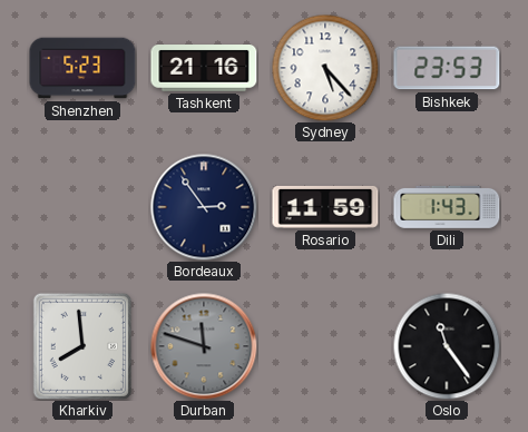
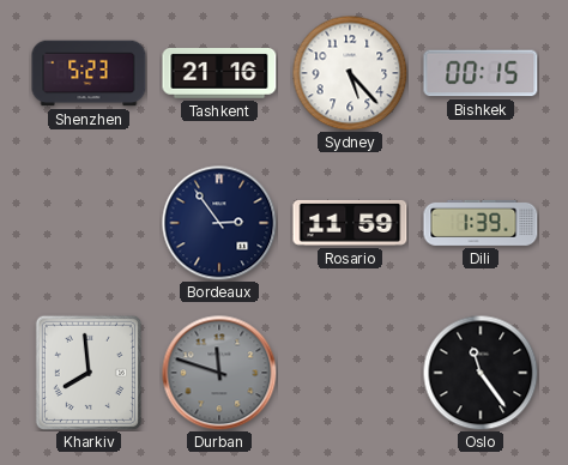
Bishkek: 23:53 -> 00:15
Dili: 1:43 -> 1:39
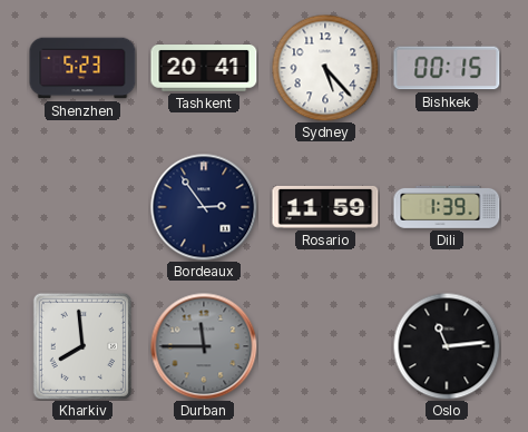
Tashkent: 21:16 -> 20:41
Durban: 11:48 -> 11:45
Oslo: 11:24 -> 11:14
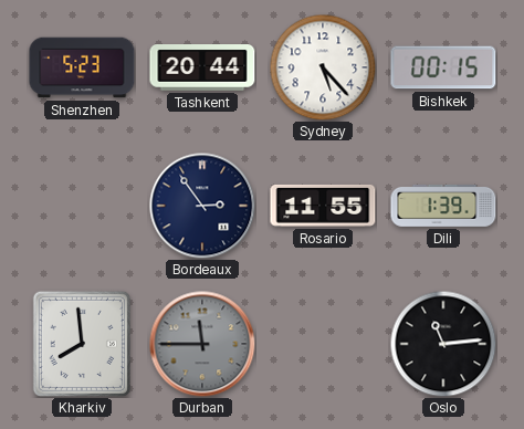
Tashkent: 20:41 -> 20:44
Rosario: 11:59 -> 11:55
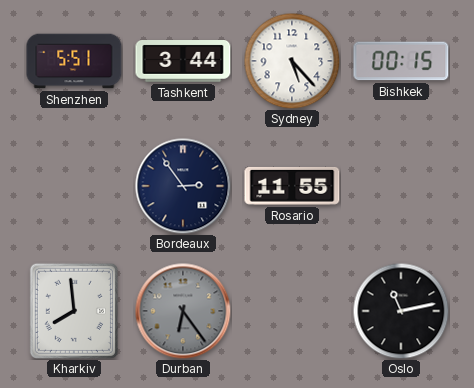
Shenzhen: 5:23 -> 5:51
Tashkent: 20:44 -> 3:44
Dili: 1:39 -> none
Durban: 11:45 -> 6:24
Oslo: 11:14 -> 11:13
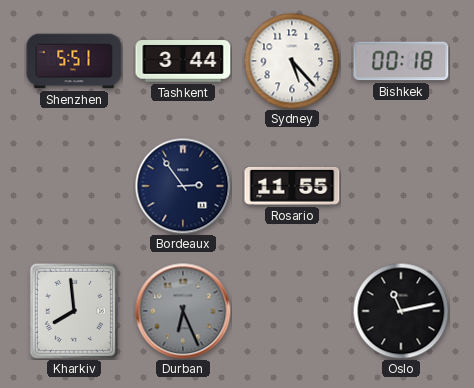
Bishkek: 00:15 -> 00:18
Durban: 6:24 -> 6:26
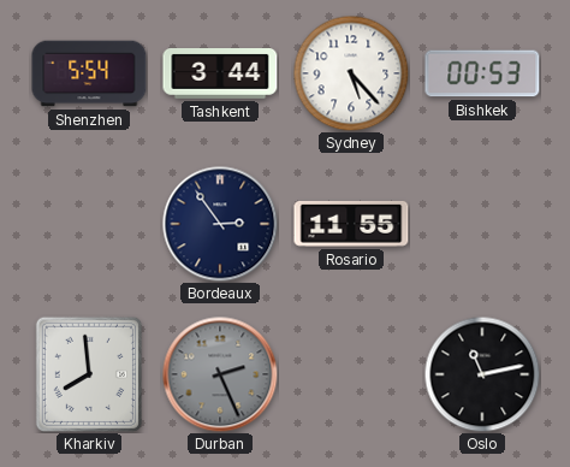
Shenzhen: 5:51 -> 5:54
Bishkek: 00:18 -> 00:53
Durban: 6:26 -> 2:26
